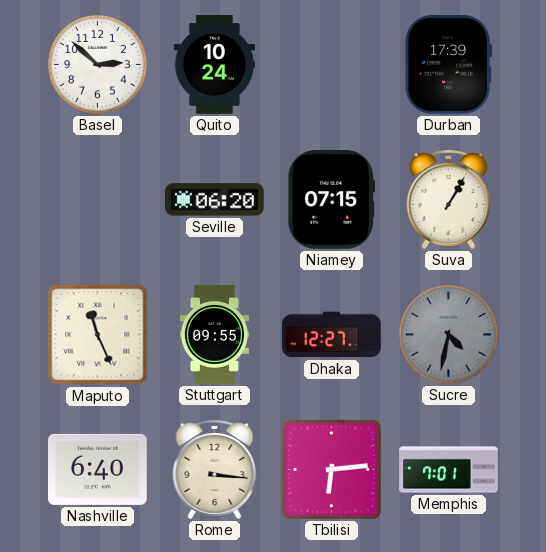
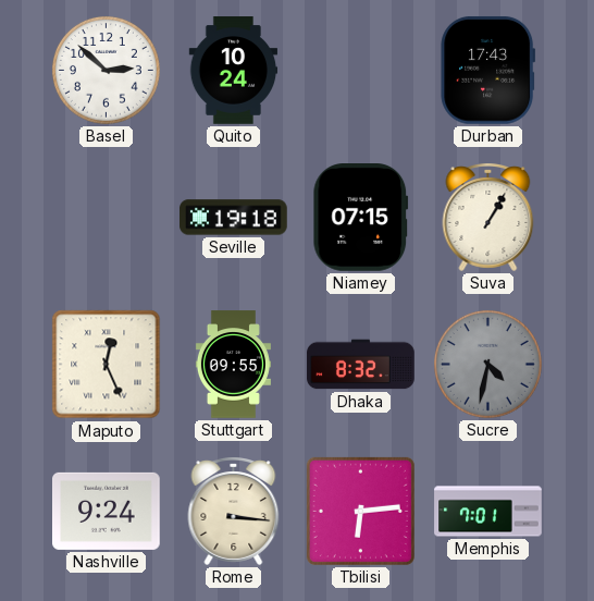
Durban: 17:39 -> 17:43
Seville: 06:20 -> 19:18
Maputo: 11:26 -> 12:26
Dhaka: 12:27 -> 8:32
Nashville: 6:40 -> 9:24
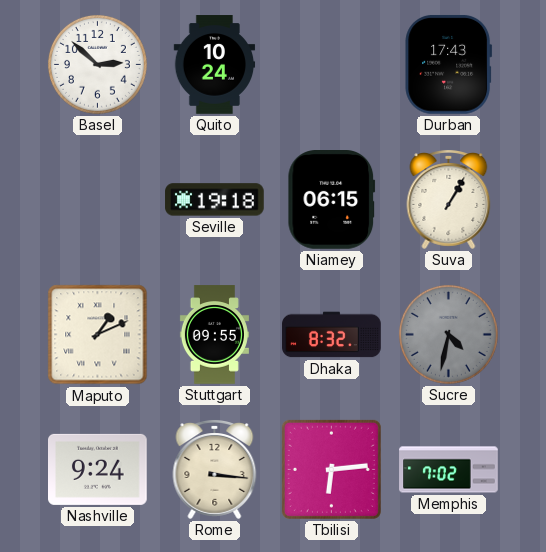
Niamey: 07:15 -> 06:15
Maputo: 12:26 -> 1:11
Memphis: 7:01 -> 7:02
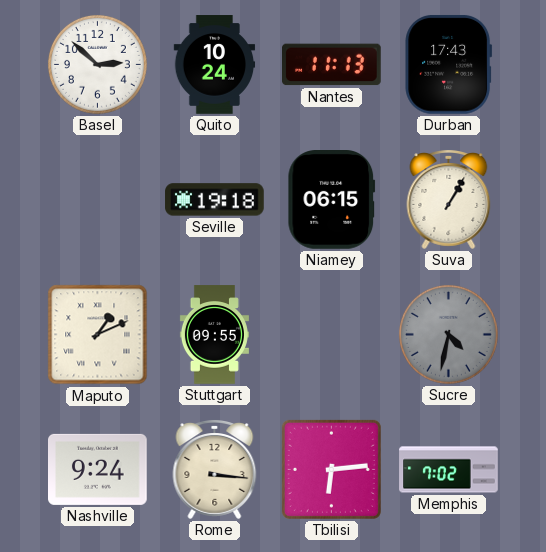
Nantes: none -> 11:13
Dhaka: 8:32 -> none
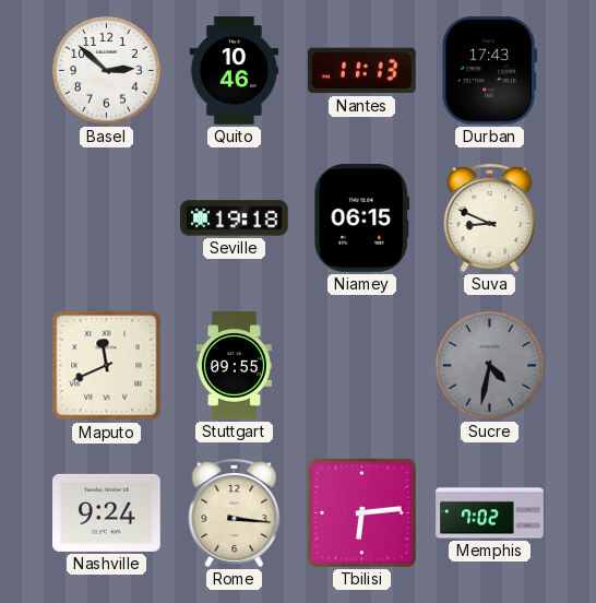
Quito: 10:24 -> 10:46
Suva: 1:05 -> 8:49
Maputo: 1:11 -> 11:41
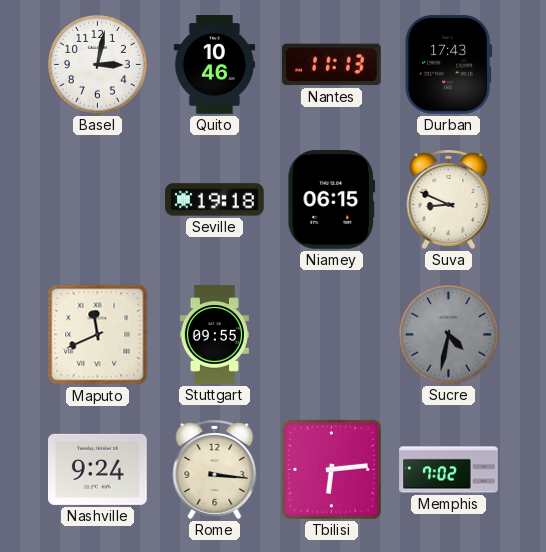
Basel: 2:52 -> 3:02
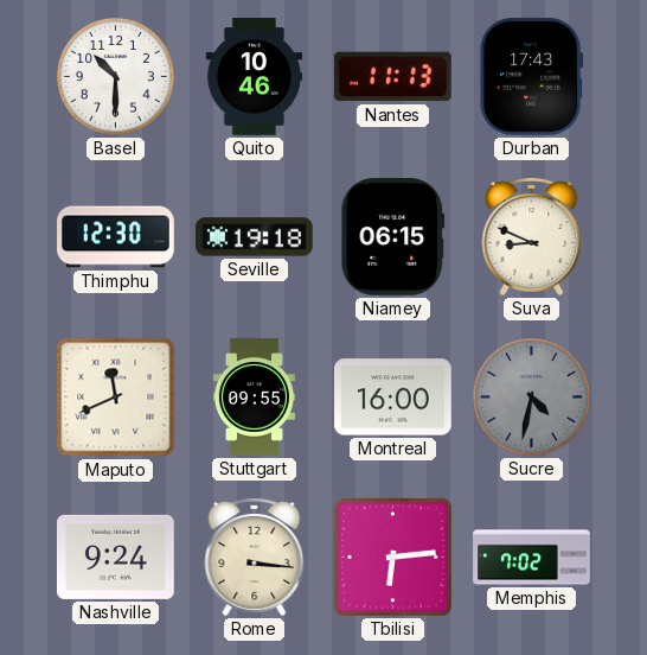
Basel: 3:02 -> 10:30
Thimphu: none -> 12:30
Montreal: none -> 16:00
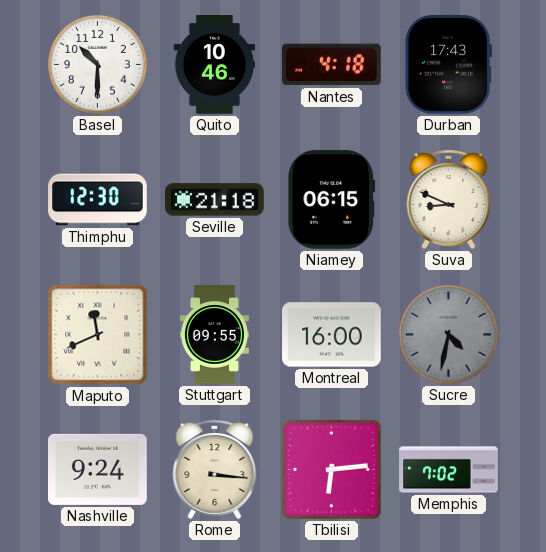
Nantes: 11:13 -> 4:18
Seville: 19:18 -> 21:18
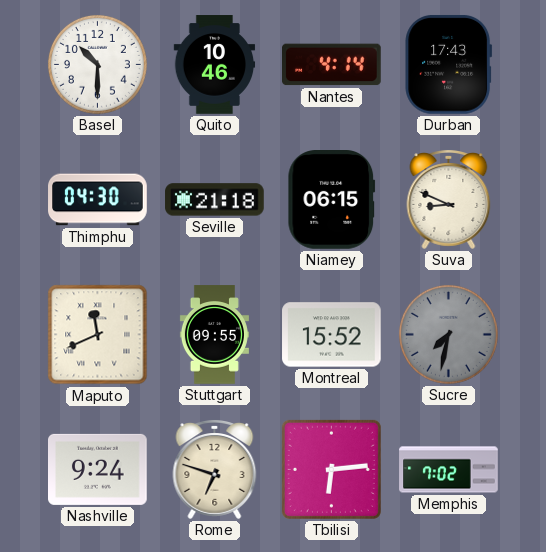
Nantes: 4:18 -> 4:14
Thimphu: 12:30 -> 04:30
Montreal: 16:00 -> 15:52
Sucre: 4:32 -> 7:32
Rome: 3:16 -> 6:48
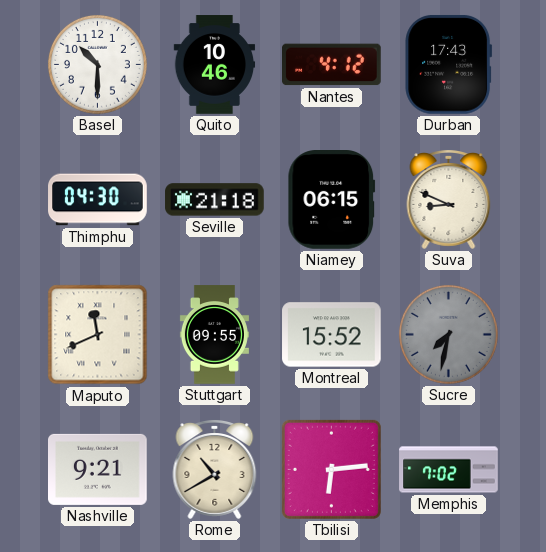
Nantes: 4:14 -> 4:12
Nashville: 9:24 -> 9:21
Rome: 6:48 -> 10:40
